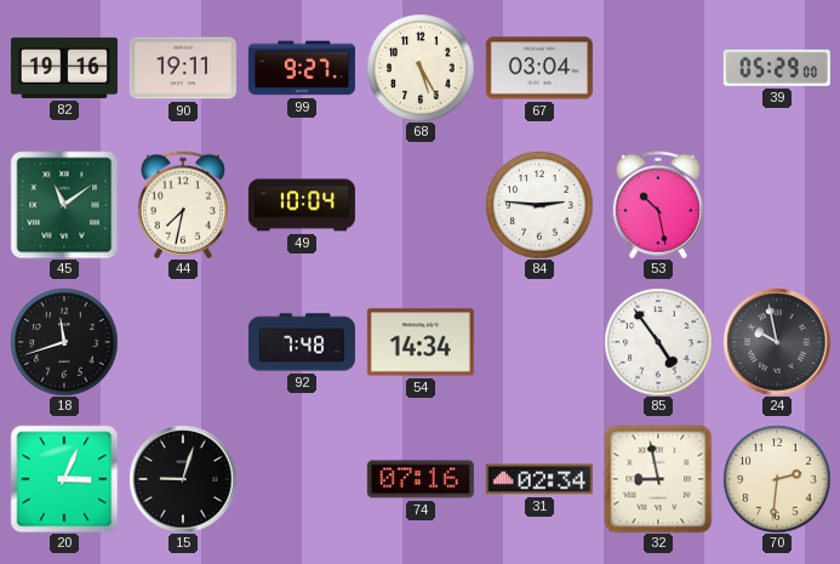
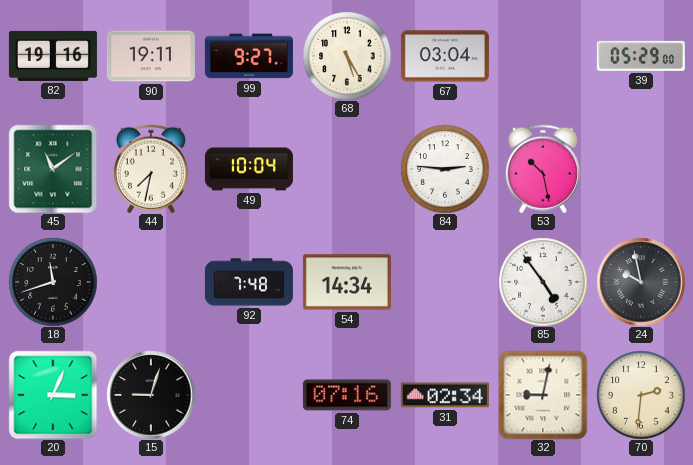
32: 8:58 -> 9:02
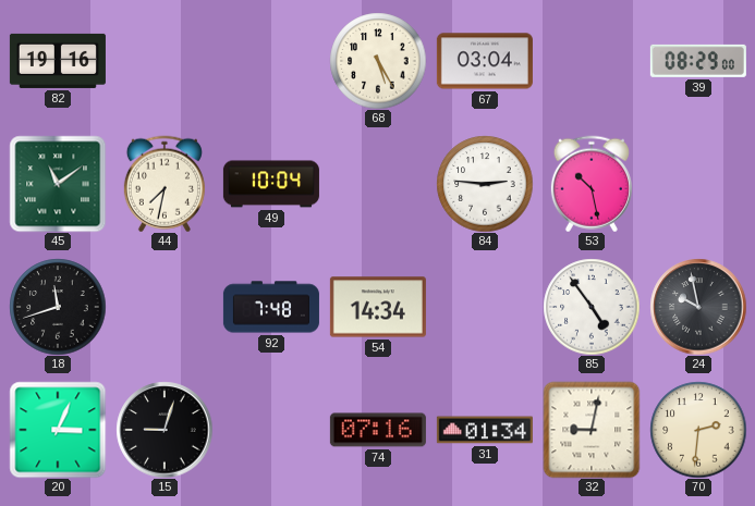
90: 19:11 -> none
99: 9:27 -> none
39: 05:29 -> 08:29
31: 02:34 -> 01:34
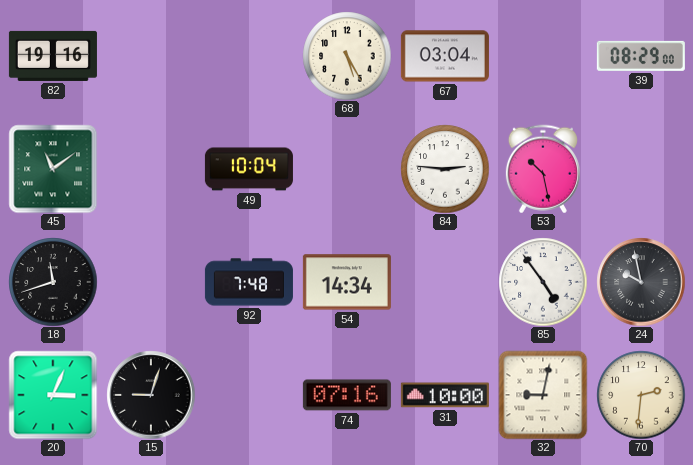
44: 7:32 -> none
31: 01:34 -> 10:00
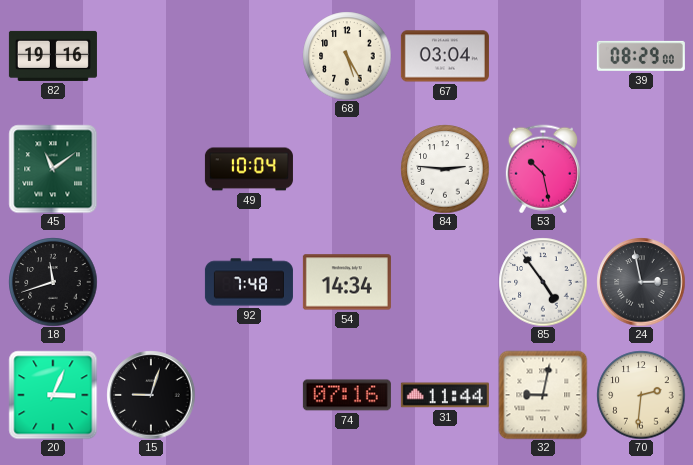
24: 9:58 -> 2:58
31: 10:00 -> 11:44
